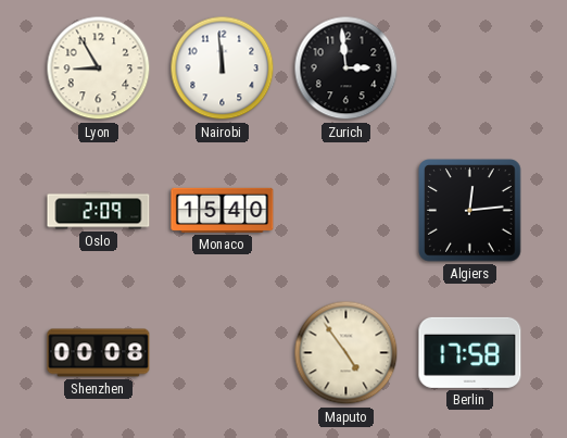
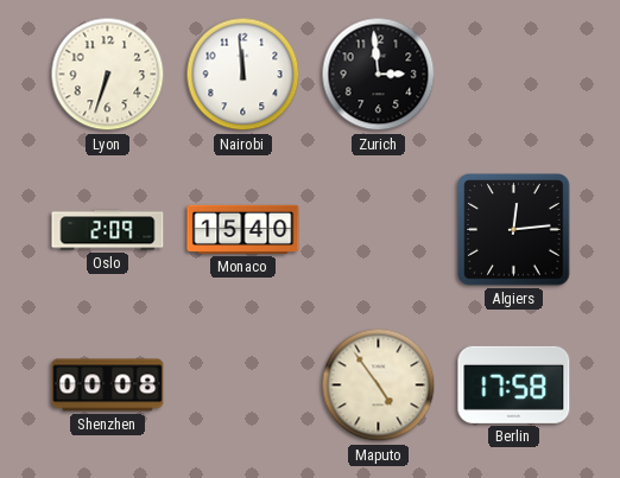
Lyon: 8:55 -> 6:33
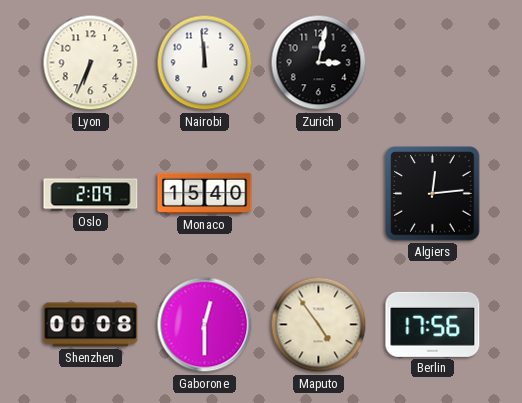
Lyon: 6:33 -> 6:34
Zurich: 2:59 -> 3:02
Gaborone: none -> 12:30
Berlin: 17:58 -> 17:56
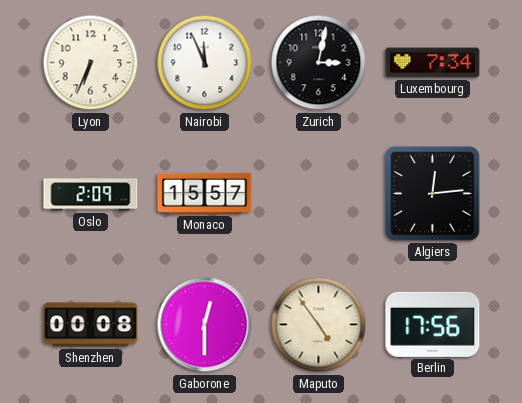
Nairobi: 11:59 -> 11:56
Luxembourg: none -> 7:34
Monaco: 15:40 -> 15:57
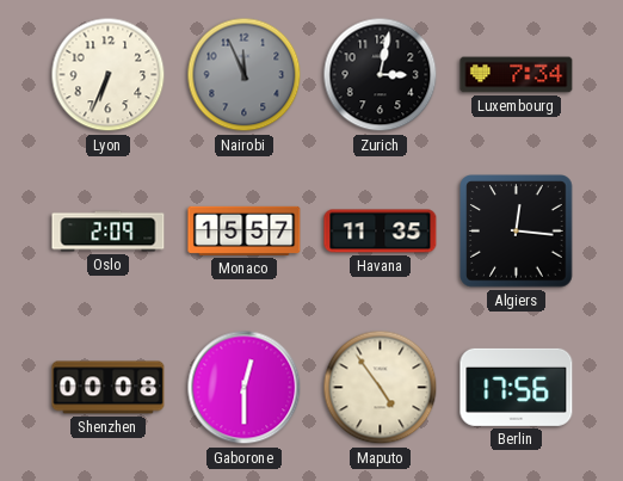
Nairobi dial: white -> grey
Havana: none -> 11:35
Algiers: 12:14 -> 12:16
